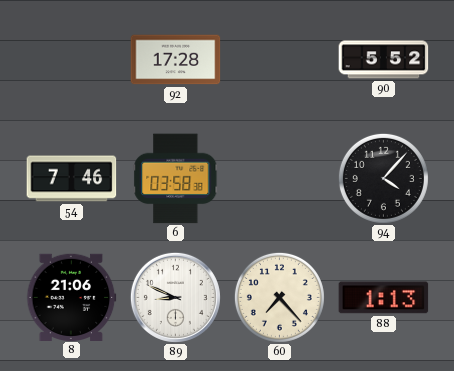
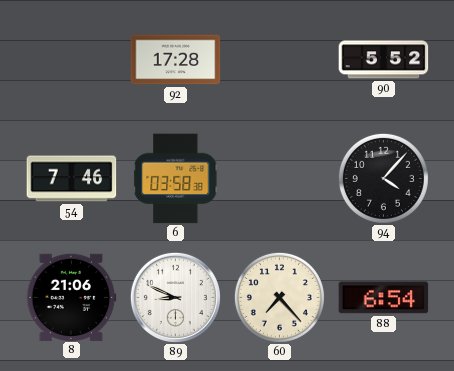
88: 1:13 -> 6:54
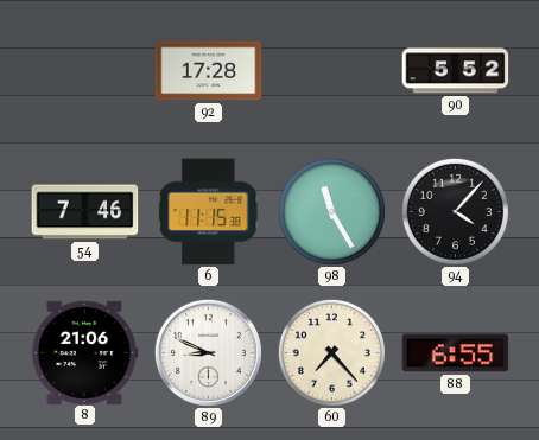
6: 03:58 -> 11:15
98: none -> 11:25
88: 6:54 -> 6:55
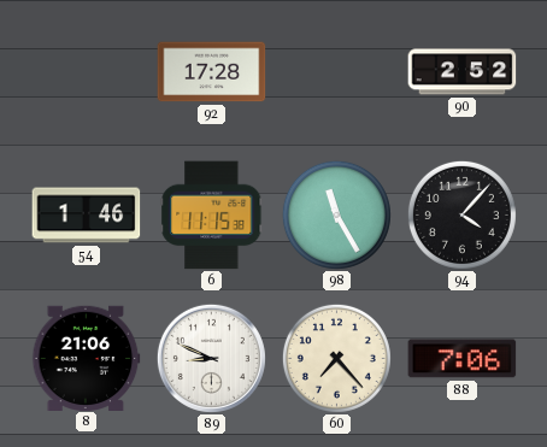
90: 5:52 -> 2:52
54: 7:46 -> 1:46
88: 6:55 -> 7:06
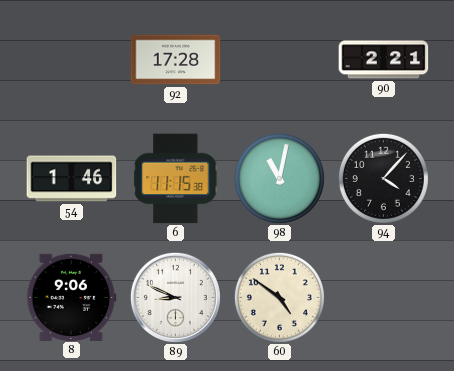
90: 2:52 -> 2:21
98: 11:25 -> 11:02
8: 21:06 -> 9:06
60: 7:23 -> 4:51
88: 7:06 -> none
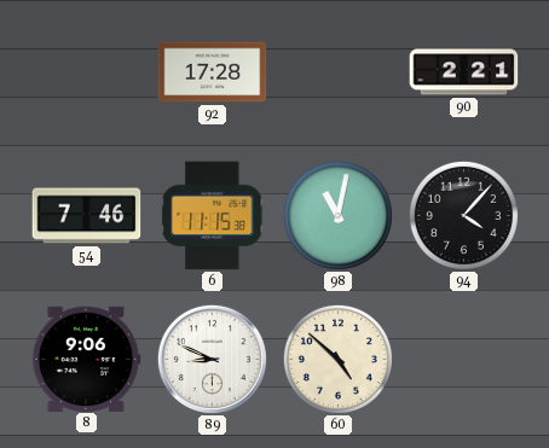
54: 1:46 -> 7:46
60: 4:51 -> 4:52
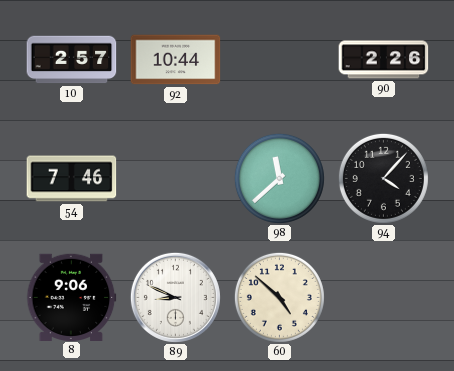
10: none -> 2:57
92: 17:28 -> 10:44
90: 2:21 -> 2:26
6: 11:15 -> none
98: 11:02 -> 11:38
